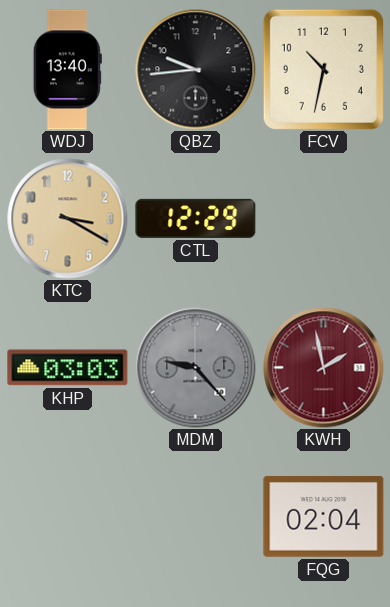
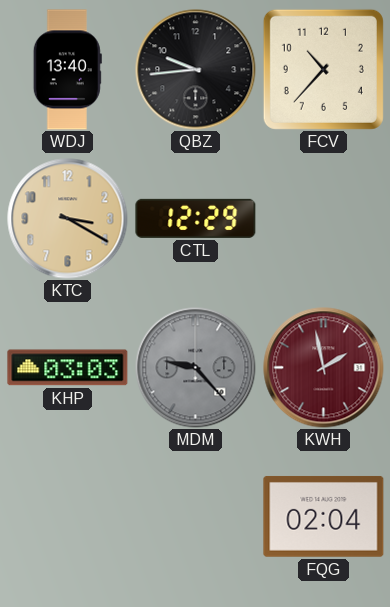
FCV: 10:32 -> 10:37
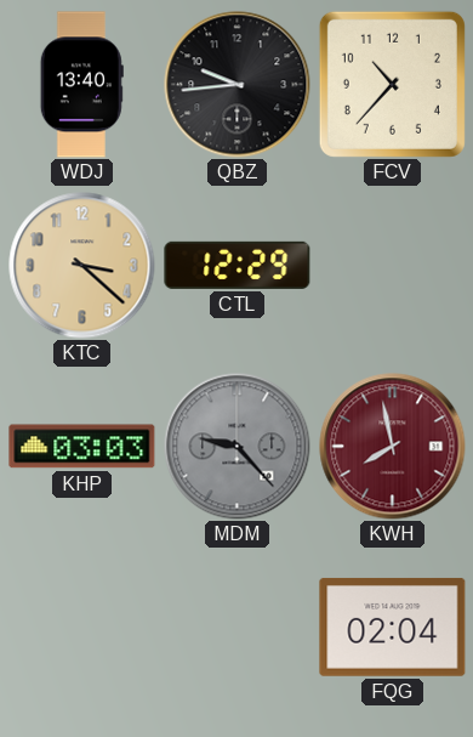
KTC: 3:20 -> 3:22
KWH: 1:58 -> 7:58
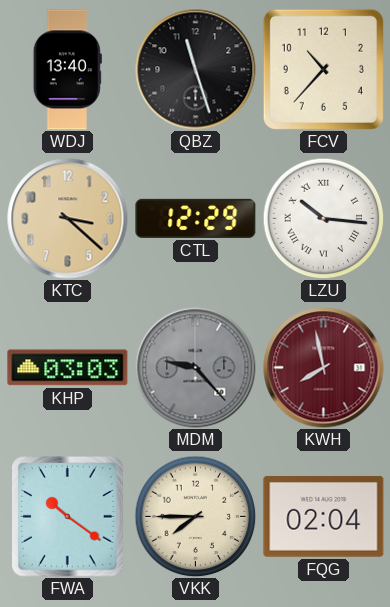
QBZ: 9:44 -> 11:27
LZU: none -> 10:16
FWA: none -> 10:21
VKK: none -> 7:45
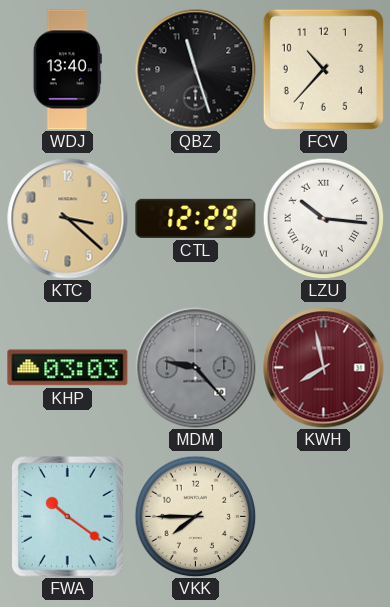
FQG: 02:04 -> none
